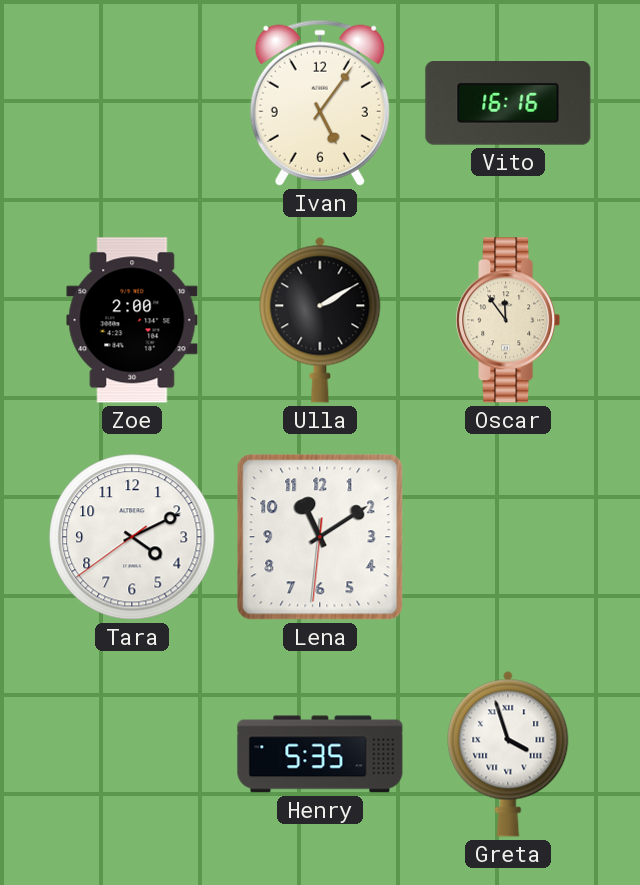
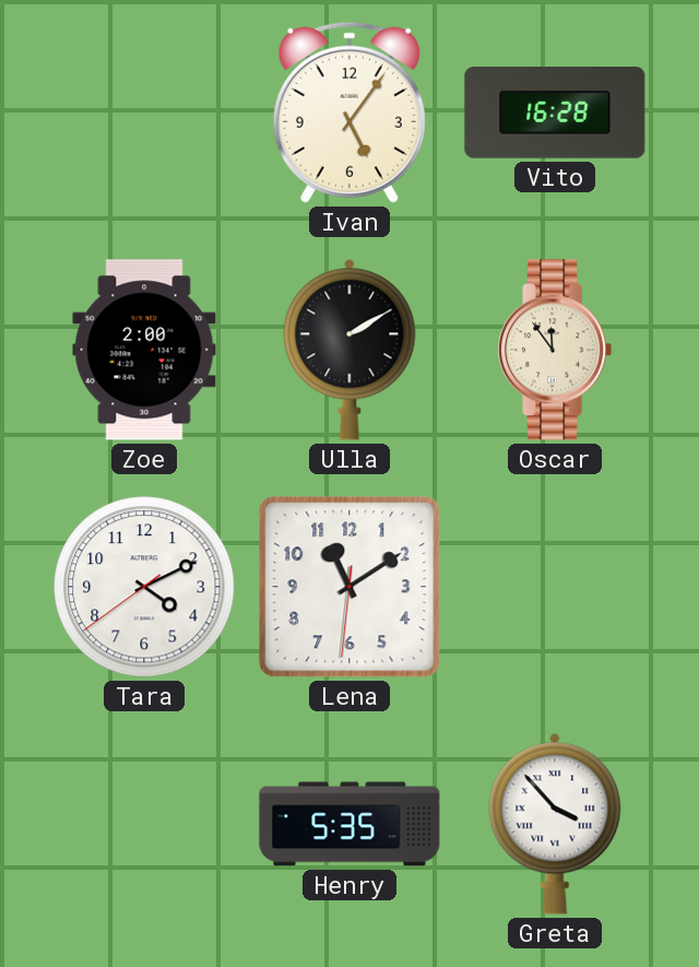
Vito: 16:16 -> 16:28
Greta: 3:57 -> 3:53
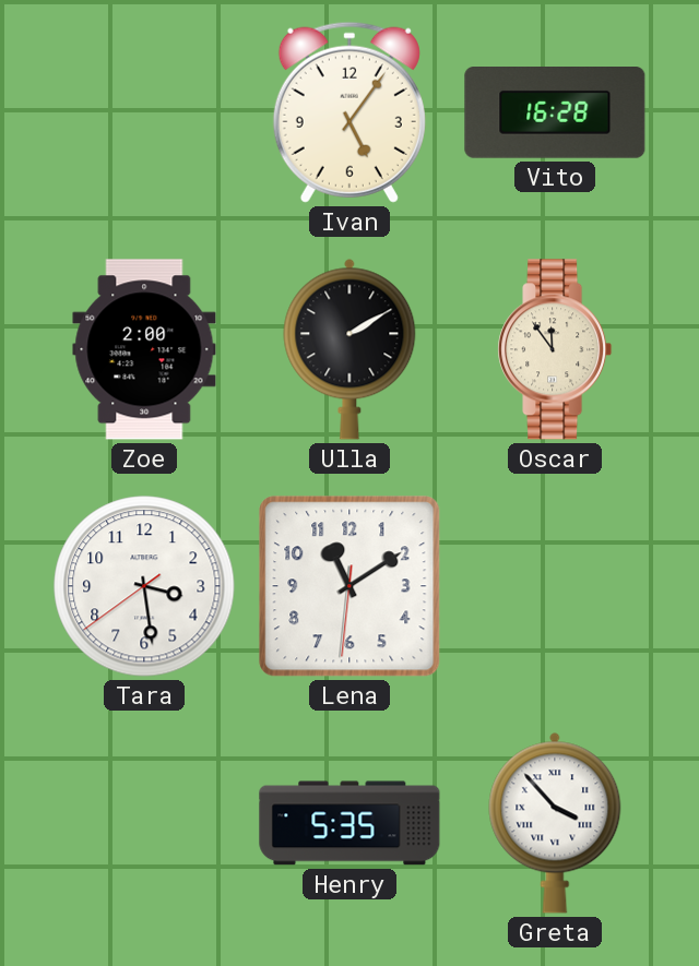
Tara: 4:10 -> 3:28
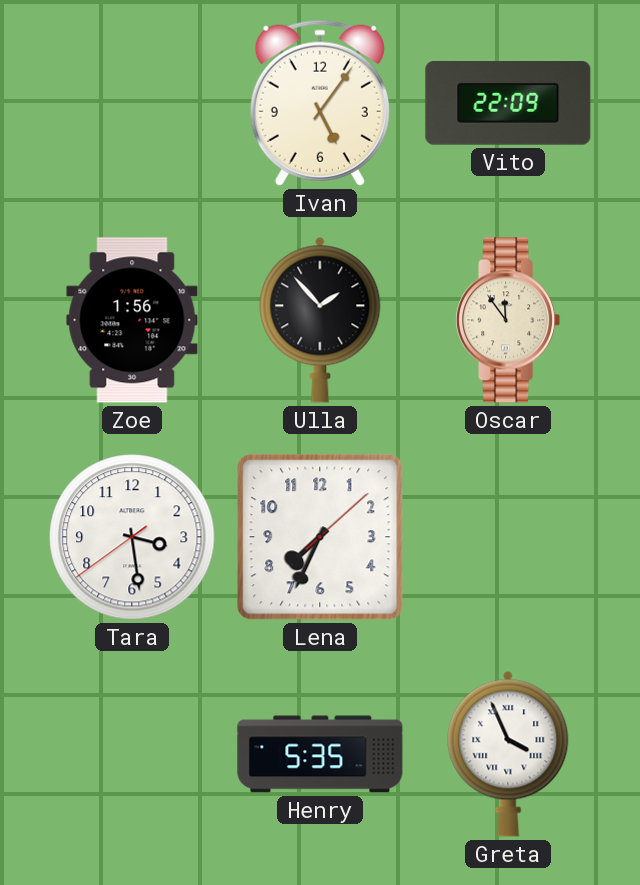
Vito: 16:28 -> 22:09
Zoe: 2:00 -> 1:56
Ulla: 2:10 -> 1:53
Lena: 11:09 -> 7:34
Greta: 3:53 -> 3:56
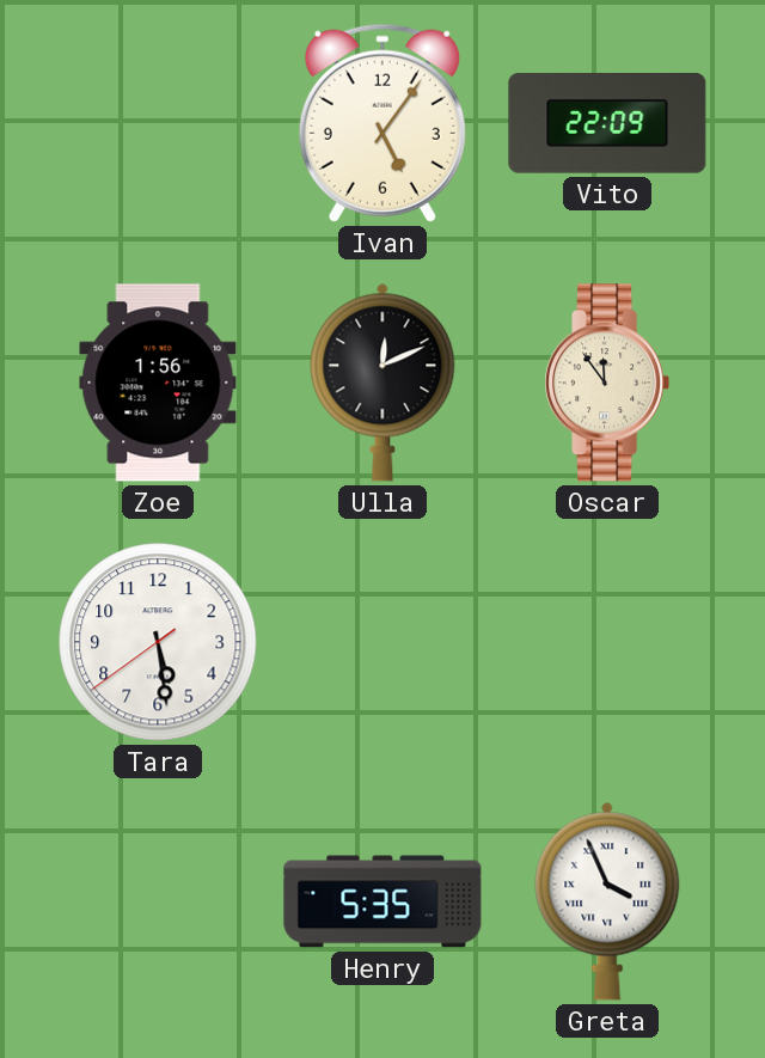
Ulla: 1:53 -> 12:11
Tara: 3:28 -> 5:28
Lena: 7:34 -> none
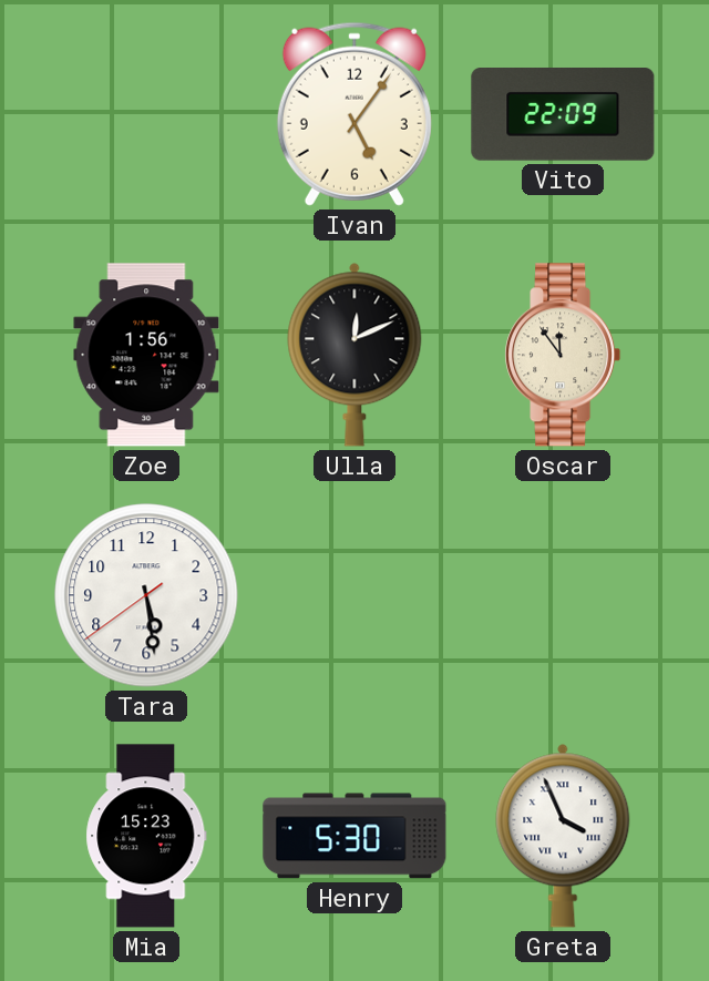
Mia: none -> 15:23
Henry: 5:35 -> 5:30
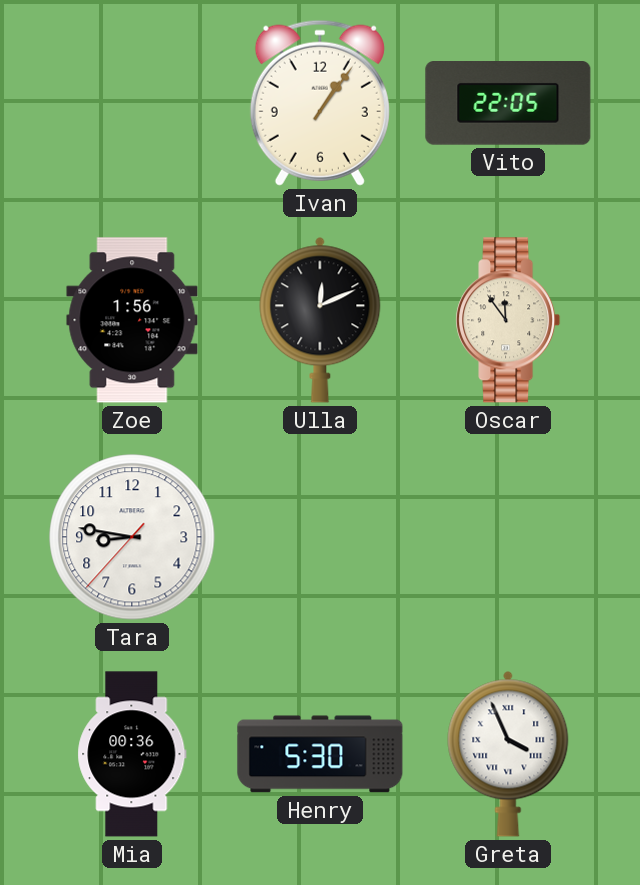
Ivan: 5:06 -> 1:06
Vito: 22:09 -> 22:05
Tara: 5:28 -> 8:46
Mia: 15:23 -> 00:36
